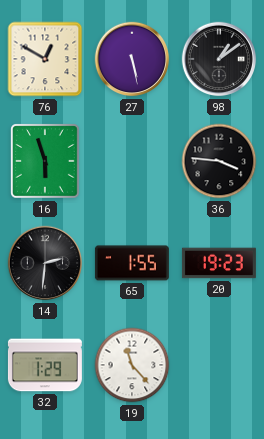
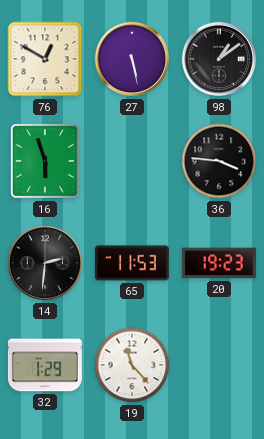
65: 1:55 -> 11:53
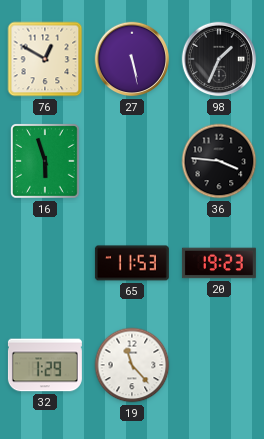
98: 1:09 -> 1:34
14: 2:31 -> none
